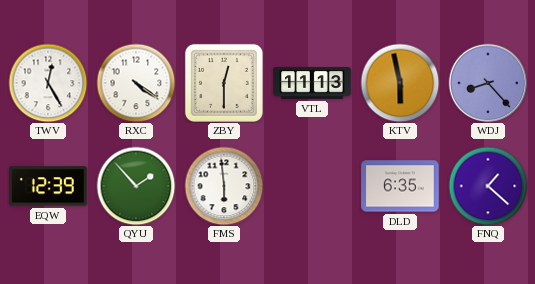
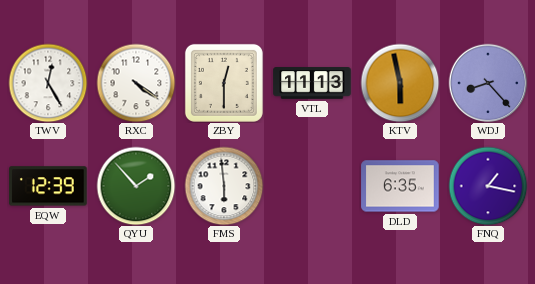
FNQ: 1:22 -> 1:17
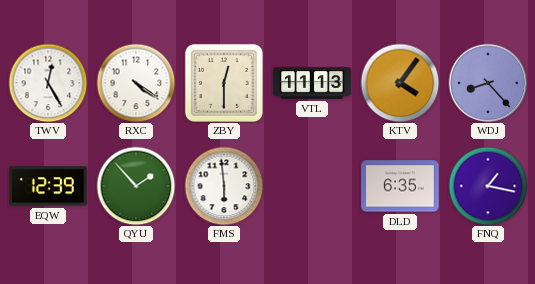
KTV: 5:58 -> 4:06
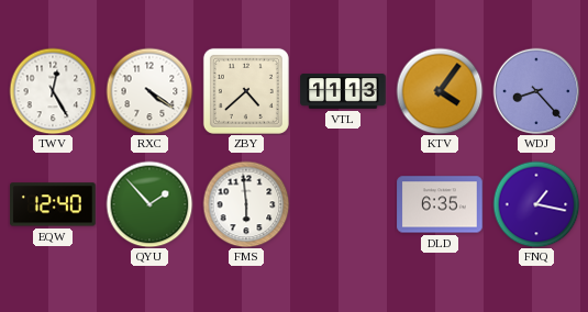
ZBY: 12:30 -> 4:38
EQW: 12:39 -> 12:40
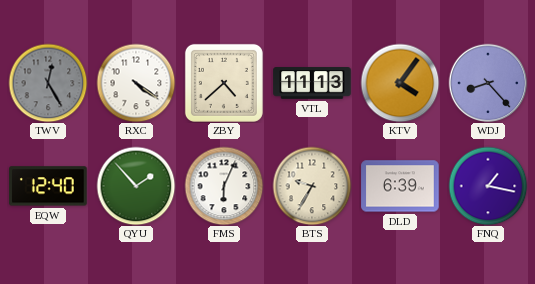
TWV dial: white -> grey
FMS: 5:59 -> 6:04
BTS: none -> 9:35
DLD: 6:35 -> 6:39
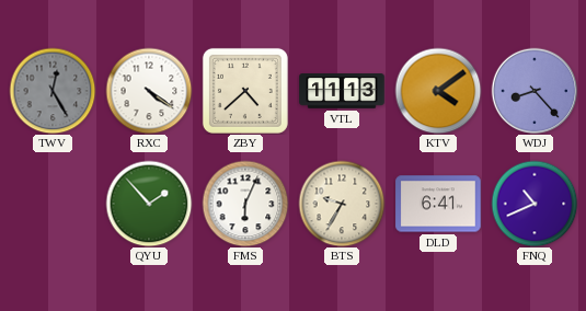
KTV: 4:06 -> 4:09
EQW: 12:40 -> none
DLD: 6:39 -> 6:41
FNQ: 1:17 -> 10:41
